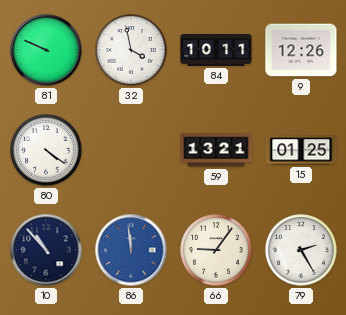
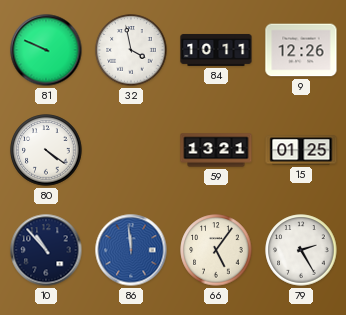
66: 9:06 -> 5:06
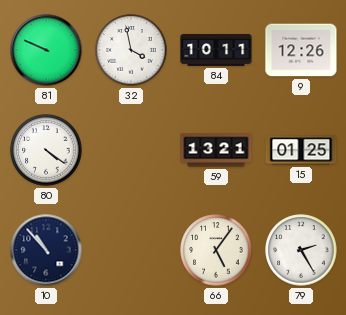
86: 11:59 -> none
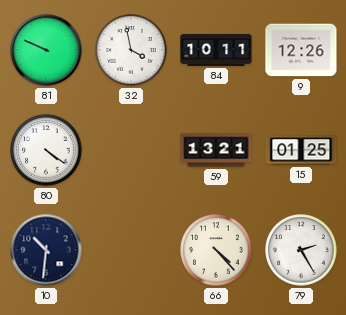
10: 10:53 -> 10:31
66: 5:06 -> 4:23
